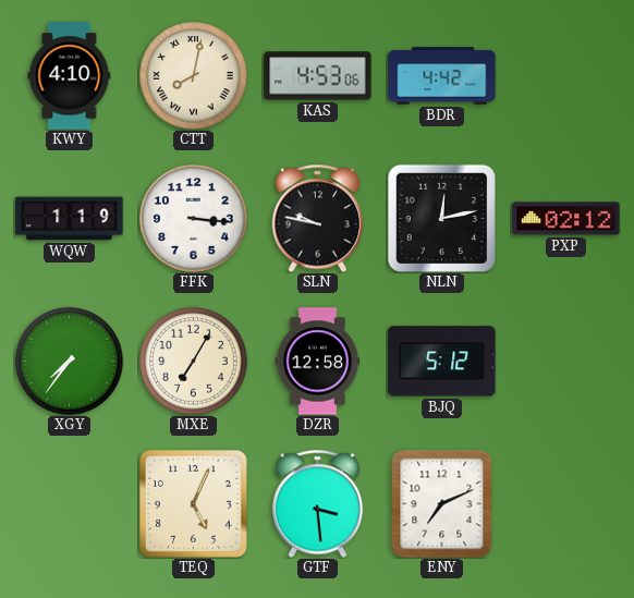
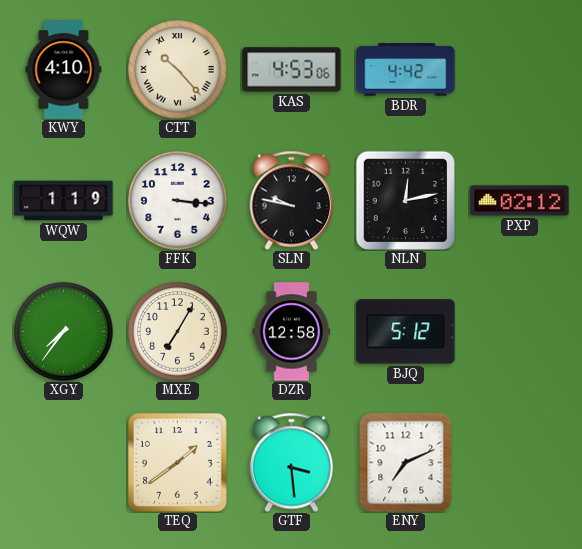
CTT: 8:02 -> 10:23
TEQ: 5:04 -> 1:39
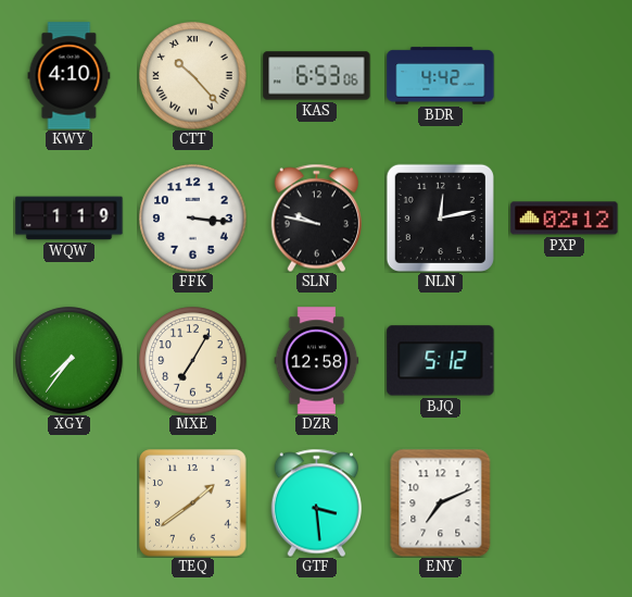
KAS: 4:53 -> 6:53
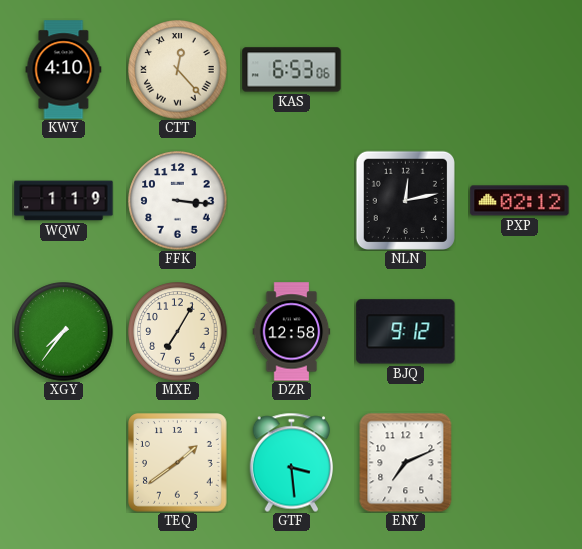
CTT: 10:23 -> 12:23
BDR: 4:42 -> none
SLN: 9:47 -> none
BJQ: 5:12 -> 9:12
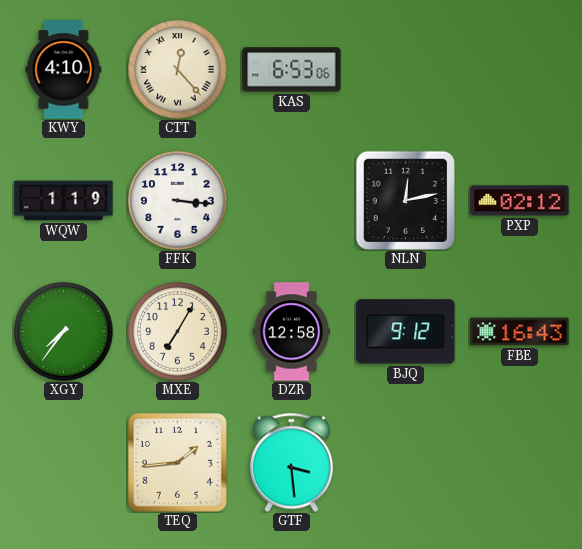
FBE: none -> 16:43
TEQ: 1:39 -> 1:44
ENY: 7:11 -> none
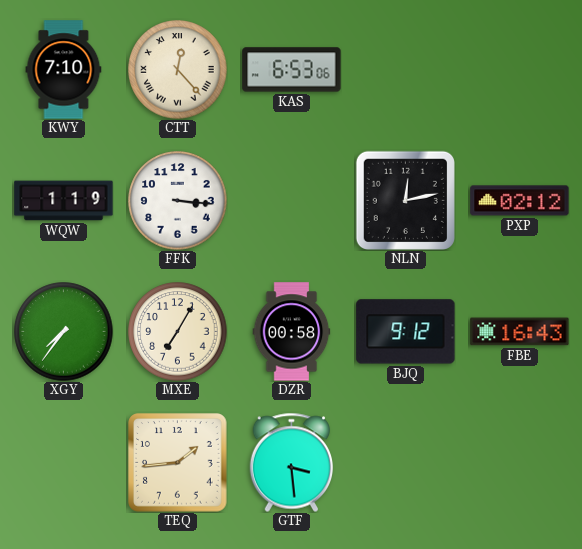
KWY: 4:10 -> 7:10
DZR: 12:58 -> 00:58
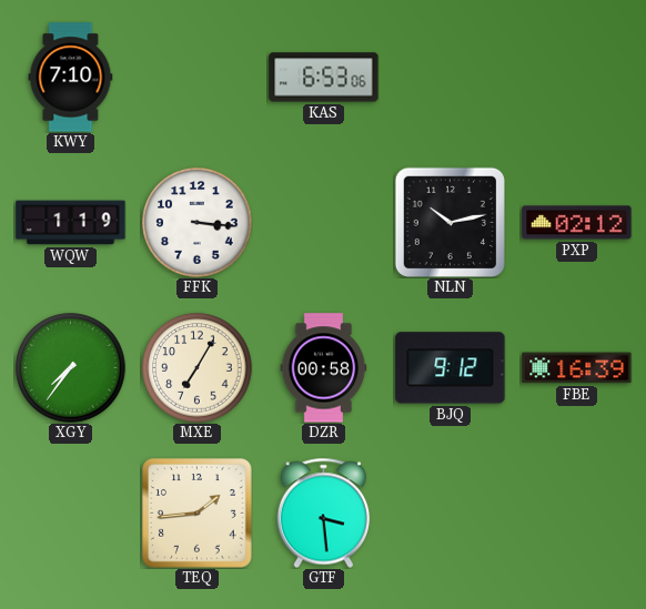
CTT: 12:23 -> none
NLN: 12:13 -> 10:13
FBE: 16:43 -> 16:39
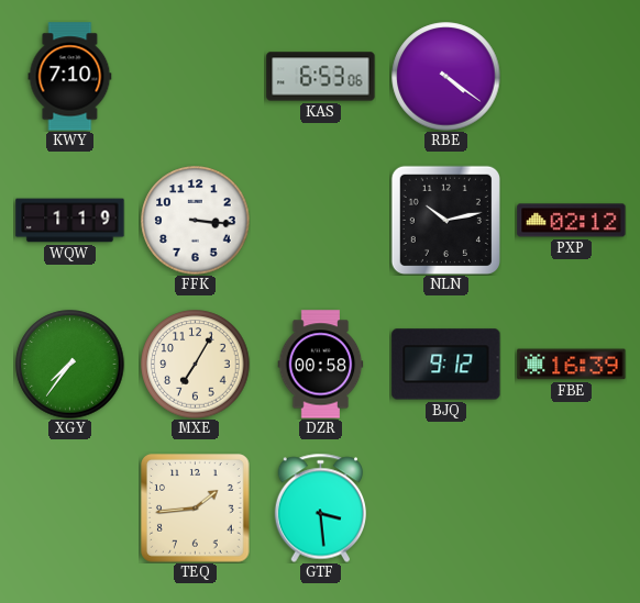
RBE: none -> 4:21
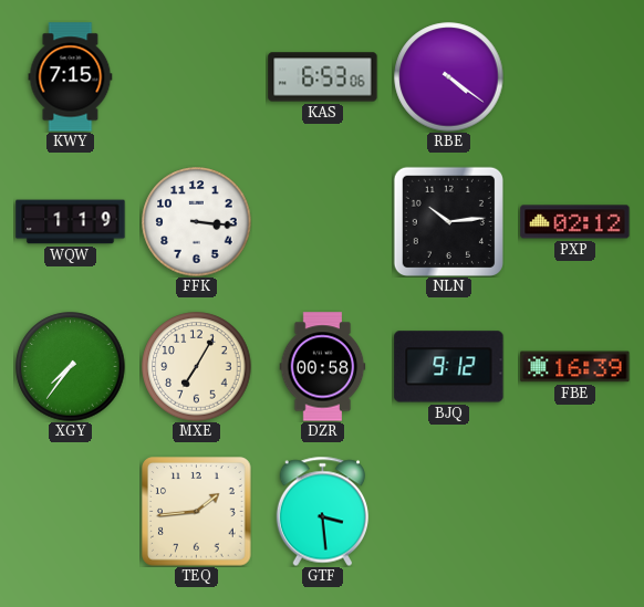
KWY: 7:10 -> 7:15
NLN: 10:13 -> 10:14
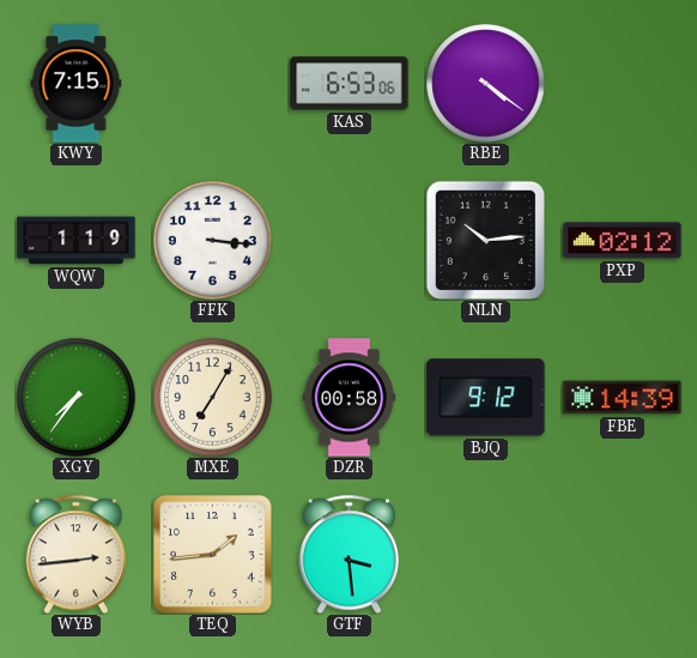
FBE: 16:39 -> 14:39
WYB: none -> 2:44
